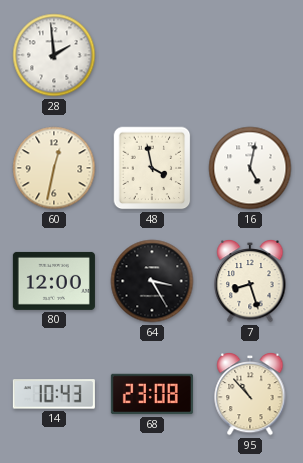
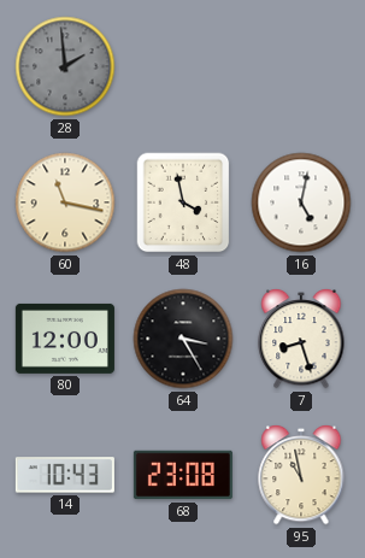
28 dial: white -> grey
60: 12:32 -> 11:17
95: 10:53 -> 10:58
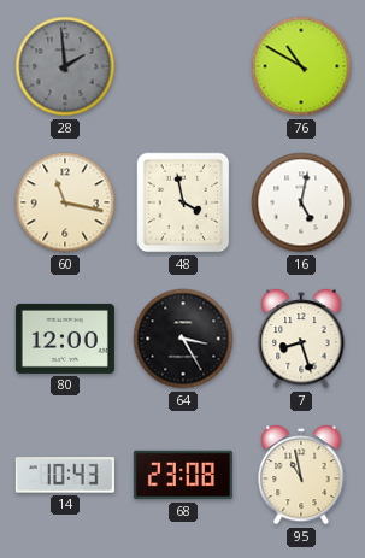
76: none -> 10:50
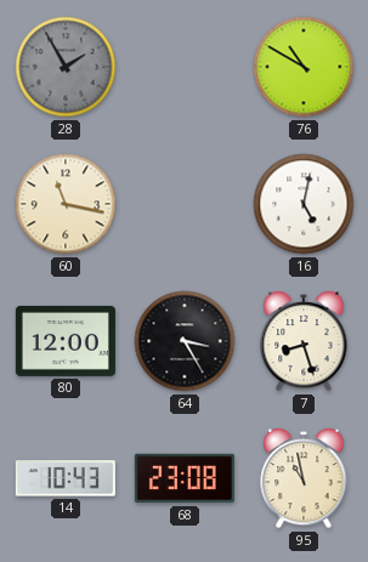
28: 1:59 -> 1:55
48: 3:58 -> none
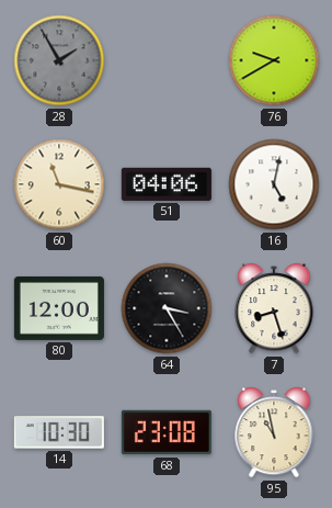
76: 10:50 -> 9:40
51: none -> 04:06
14: 10:43 -> 10:30
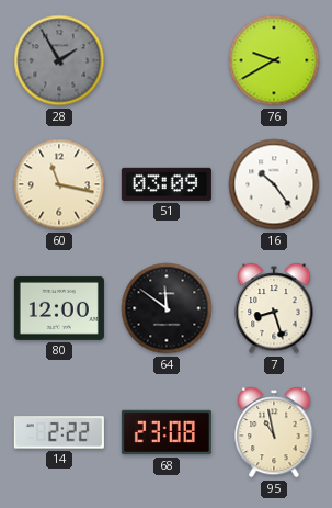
51: 04:06 -> 03:09
16: 5:02 -> 10:24
64: 3:25 -> 11:51
14: 10:30 -> 2:22
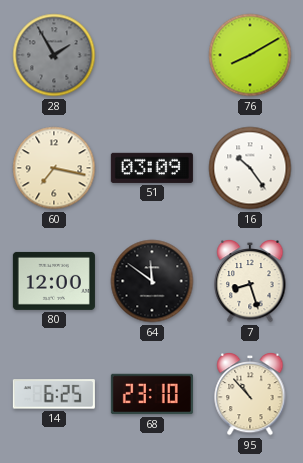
76: 9:40 -> 8:10
60: 11:17 -> 7:17
14: 2:22 -> 6:25
68: 23:08 -> 23:10
95: 10:58 -> 10:53
